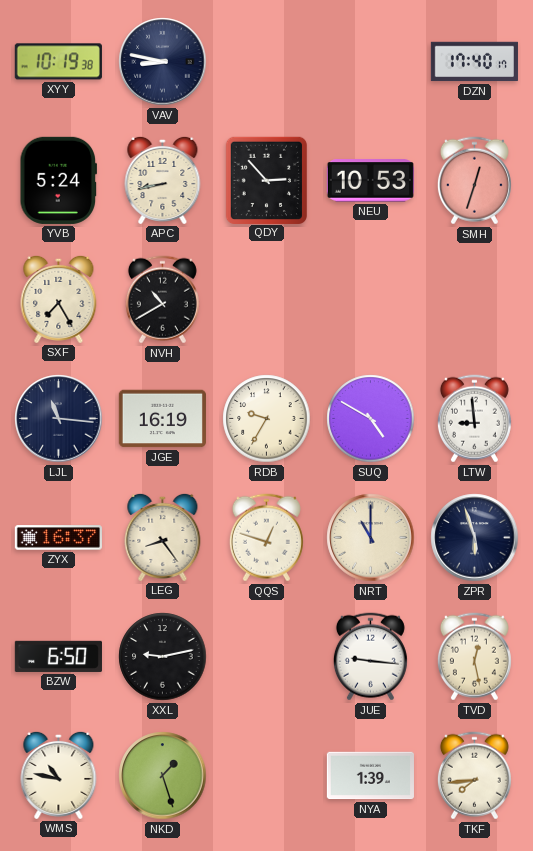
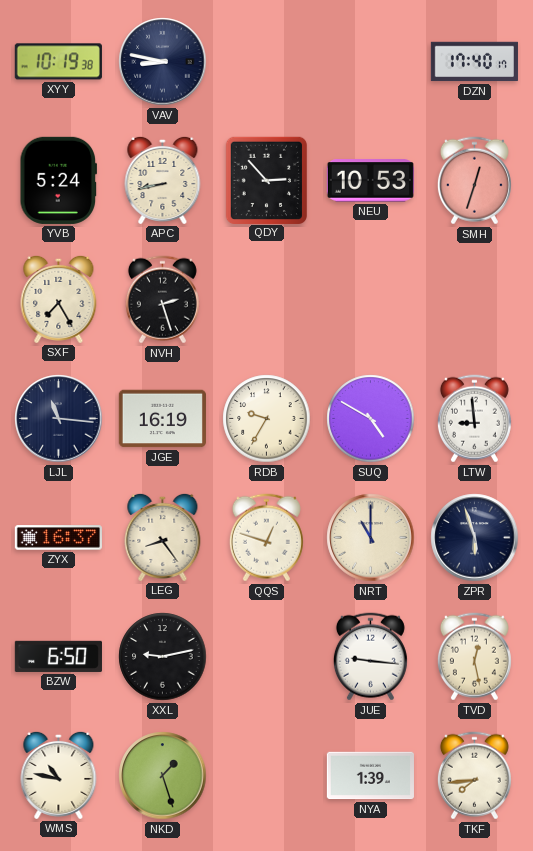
NVH: 10:40 -> 2:27
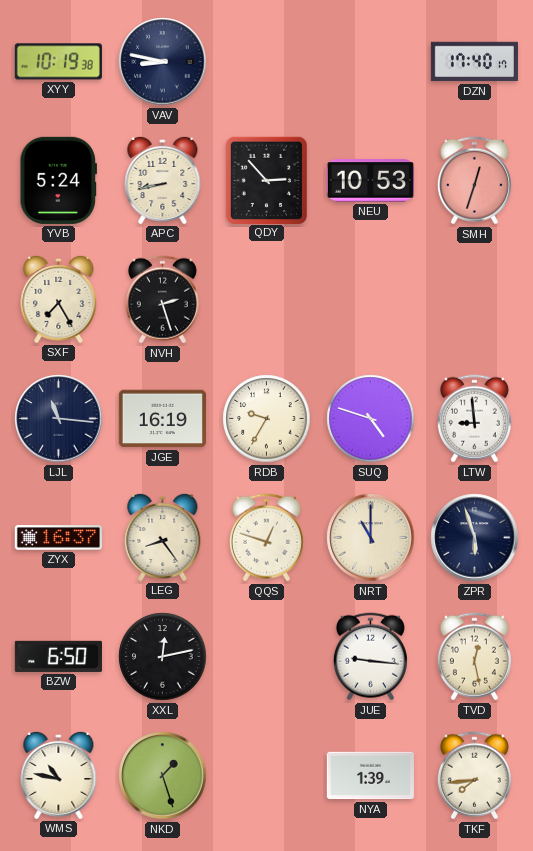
SUQ: 4:50 -> 4:48
XXL: 9:13 -> 12:13
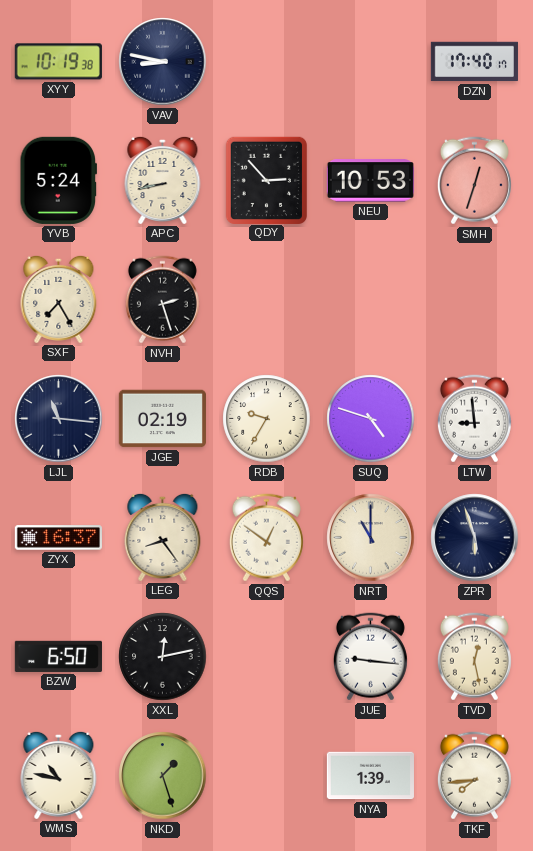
JGE: 16:19 -> 02:19
QQS: 12:48 -> 12:51
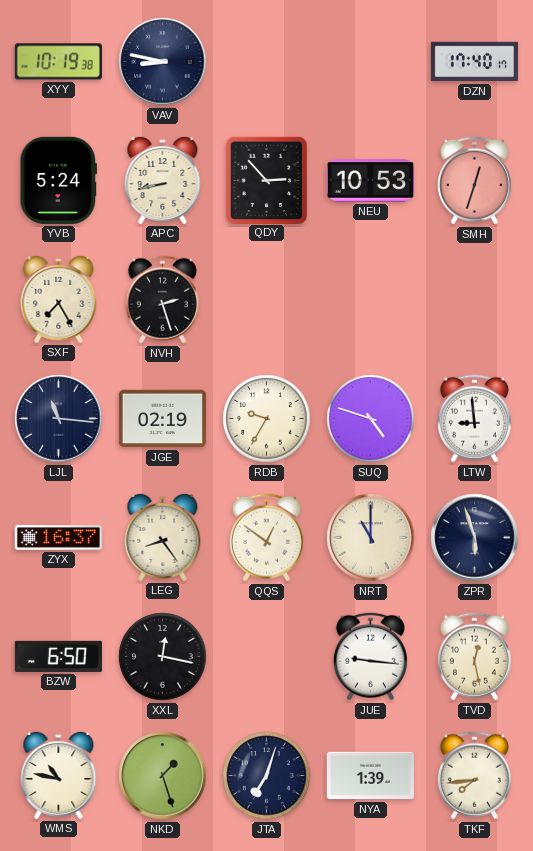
XXL: 12:13 -> 12:17
JTA: none -> 7:03
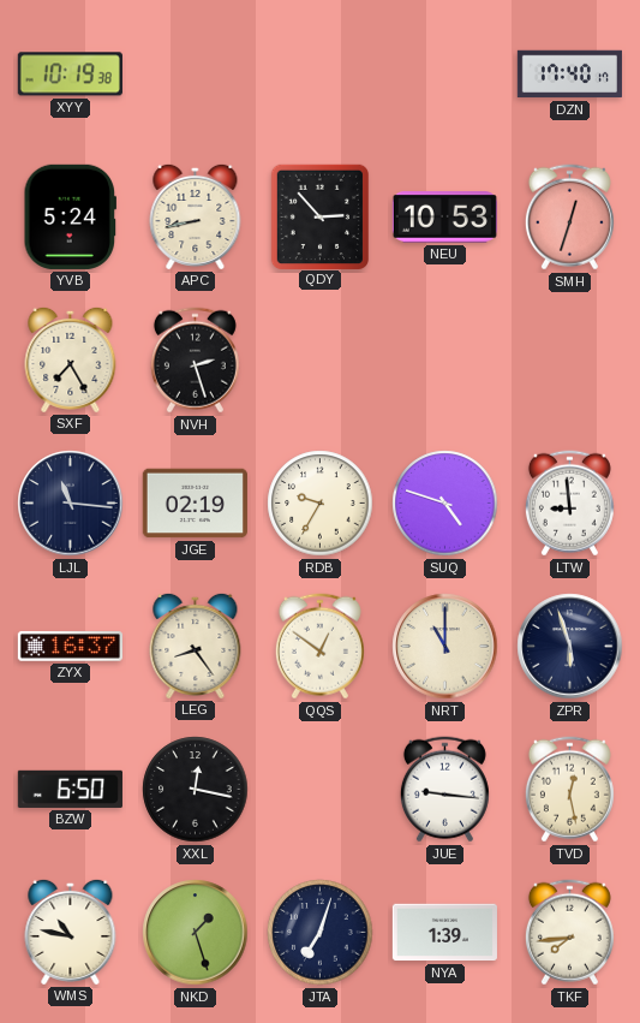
VAV: 8:47 -> none
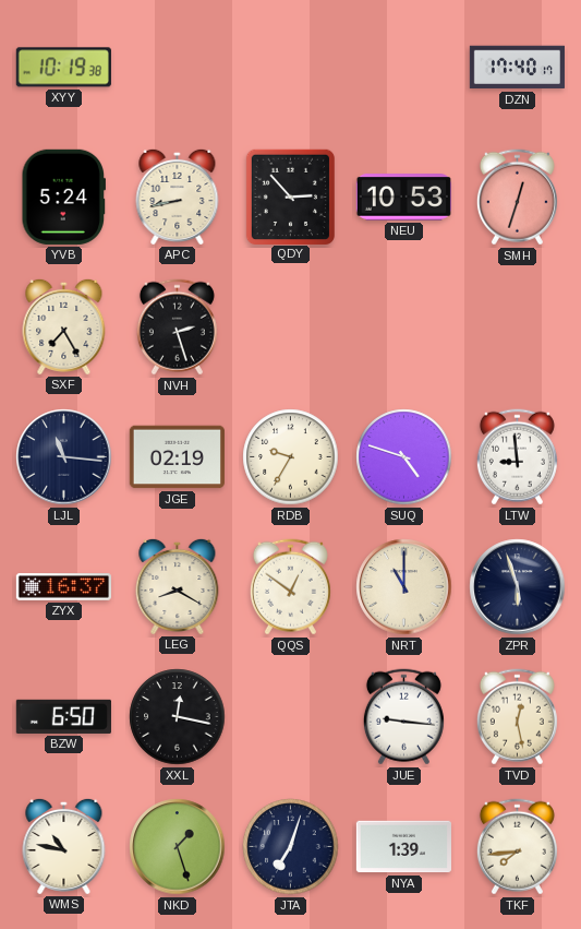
LEG: 8:24 -> 8:20
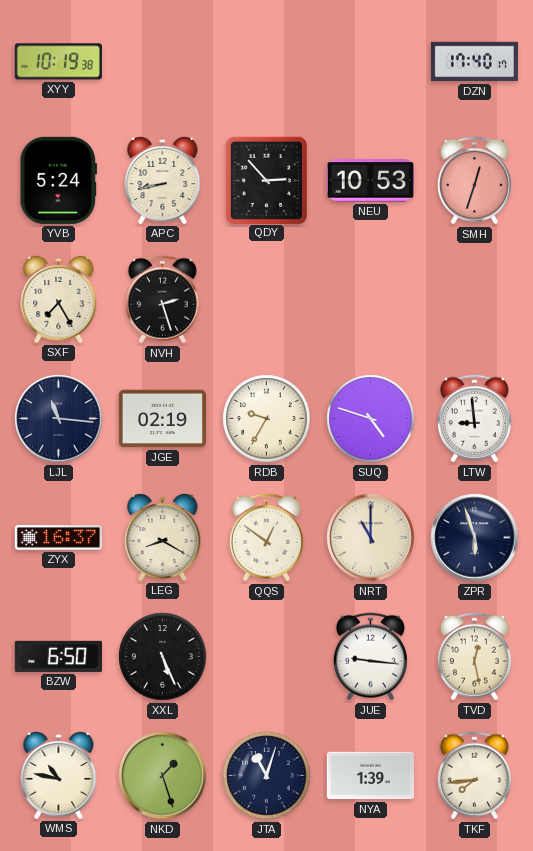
XXL: 12:17 -> 5:26
JTA: 7:03 -> 11:03
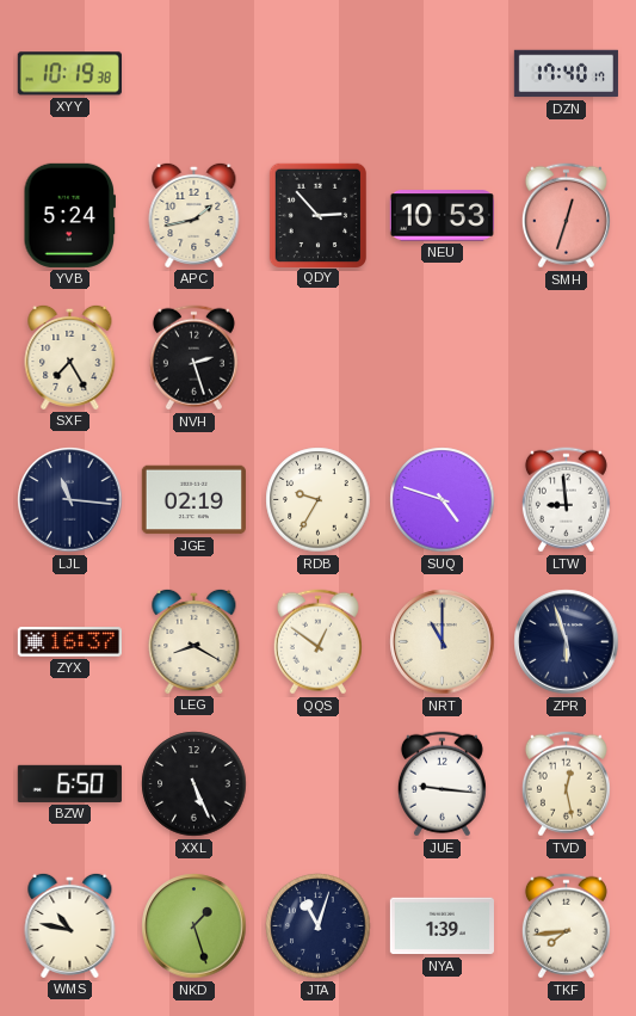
APC: 8:43 -> 1:43
